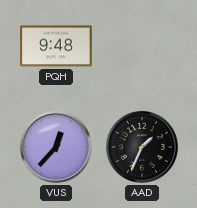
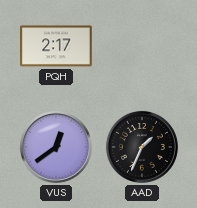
PQH: 9:48 -> 2:17
VUS: 12:37 -> 12:39
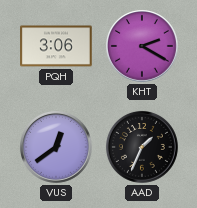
PQH: 2:17 -> 3:06
KHT: none -> 2:20
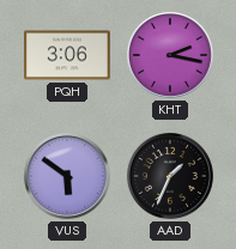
KHT: 2:20 -> 2:17
VUS: 12:39 -> 5:51
